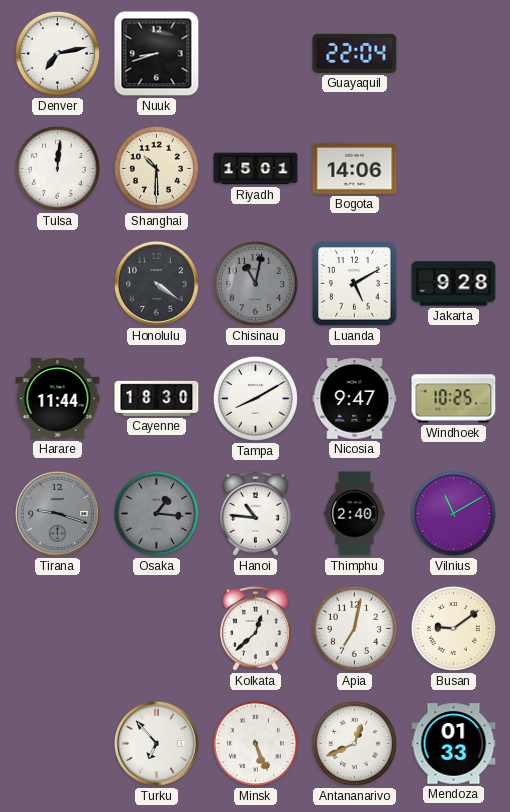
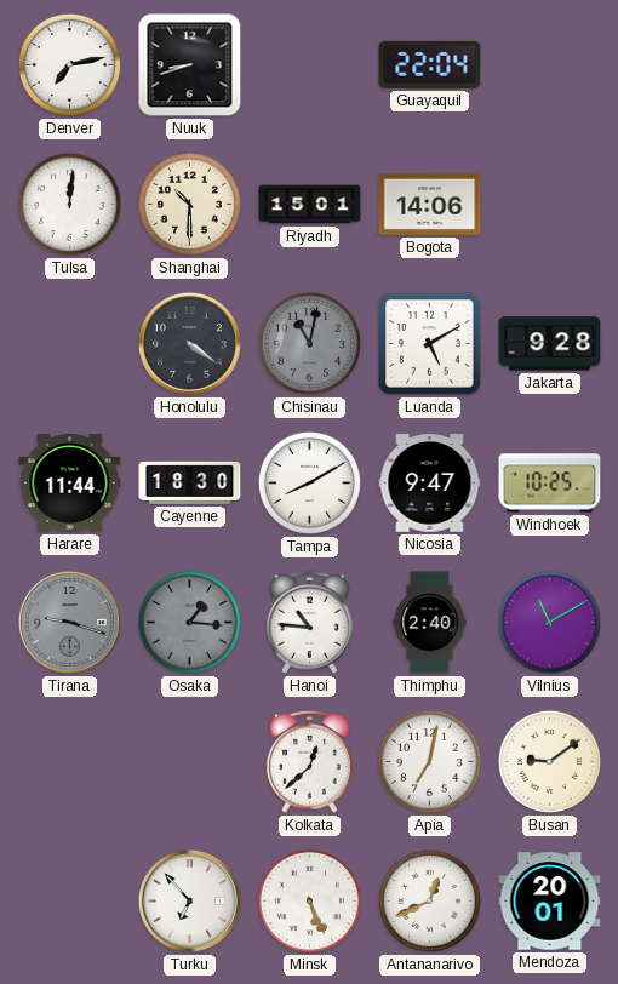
Mendoza: 01:33 -> 20:01
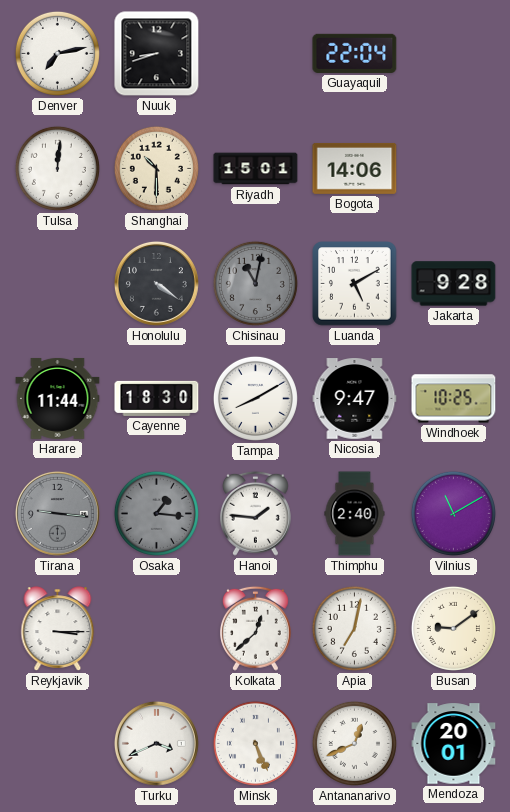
Tirana: 9:18 -> 9:16
Hanoi: 10:46 -> 1:46
Reykjavik: none -> 3:15
Turku: 6:53 -> 3:41
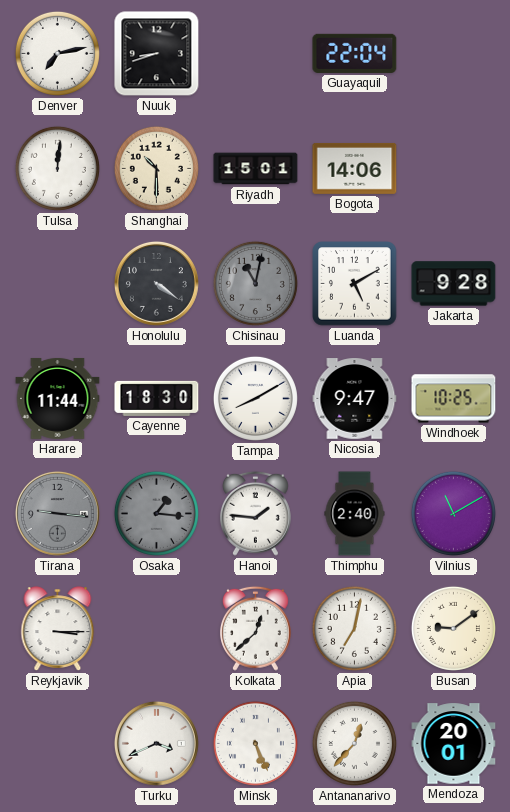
Antananarivo: 12:41 -> 12:37
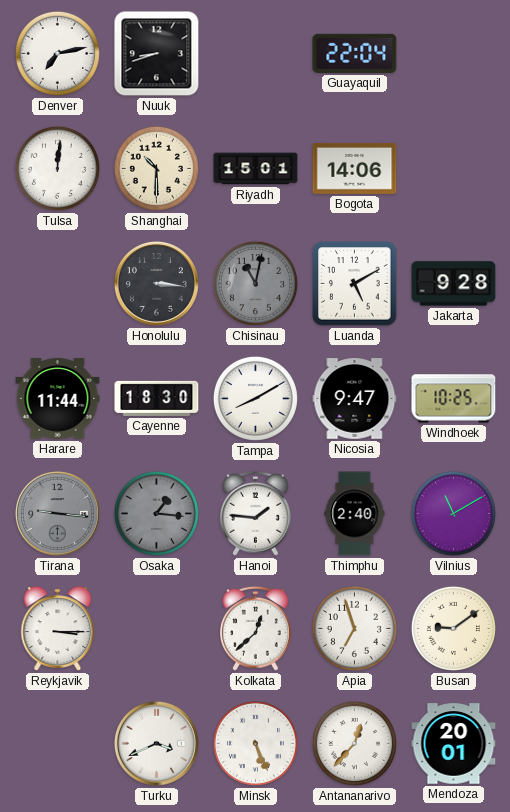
Honolulu: 4:21 -> 3:16
Apia: 7:02 -> 6:57
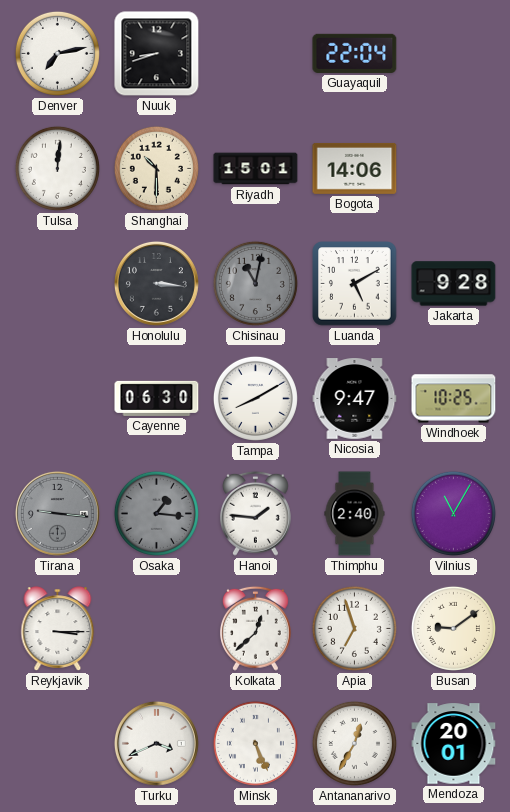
Harare: 11:44 -> none
Cayenne: 18:30 -> 06:30
Vilnius: 11:10 -> 11:05
Antananarivo: 12:37 -> 12:35
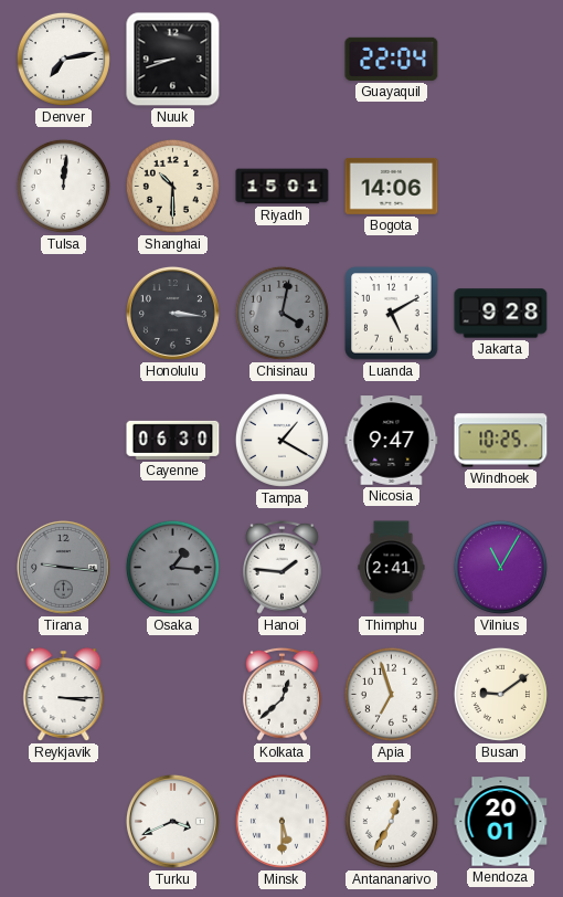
Chisinau: 11:02 -> 4:02
Tampa: 8:10 -> 1:20
Thimphu: 2:40 -> 2:41
Minsk: 5:26 -> 5:30
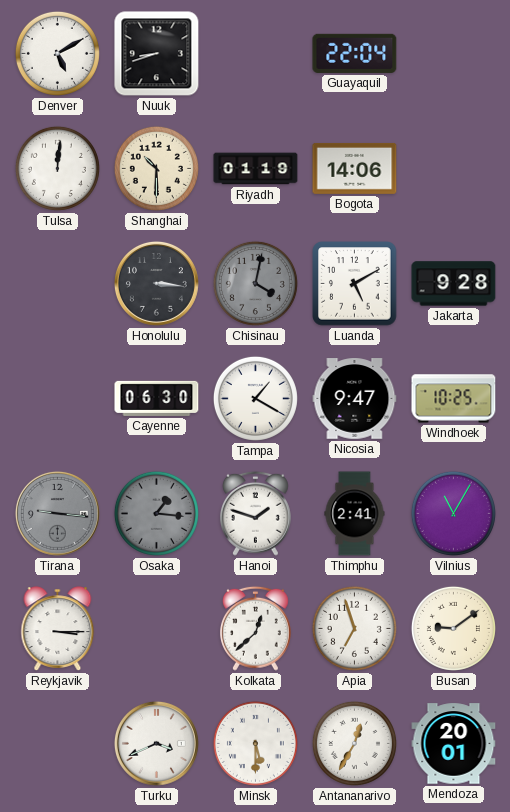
Denver: 7:13 -> 5:10
Riyadh: 15:01 -> 01:19
Hanoi: 1:46 -> 1:48
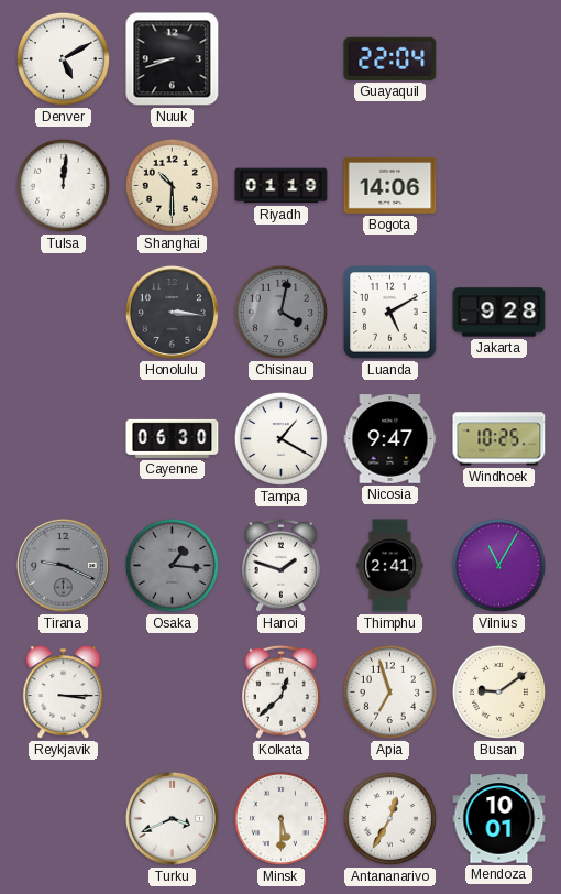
Tirana: 9:16 -> 9:19
Mendoza: 20:01 -> 10:01
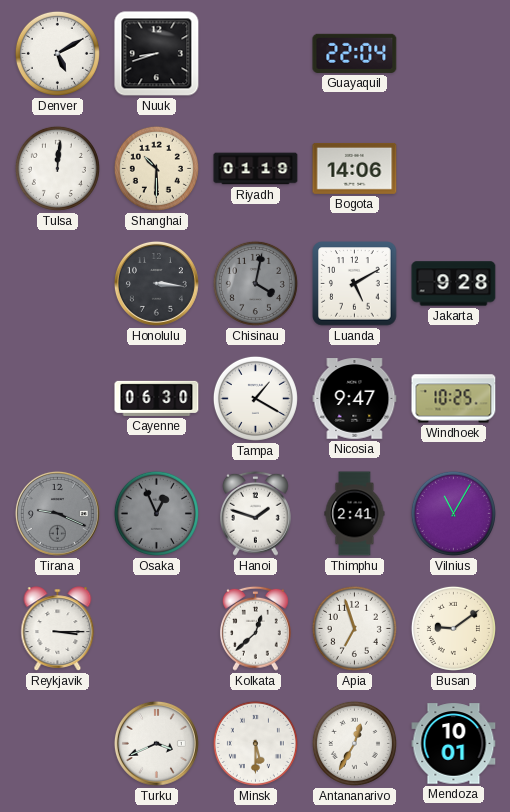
Osaka: 1:16 -> 12:56
